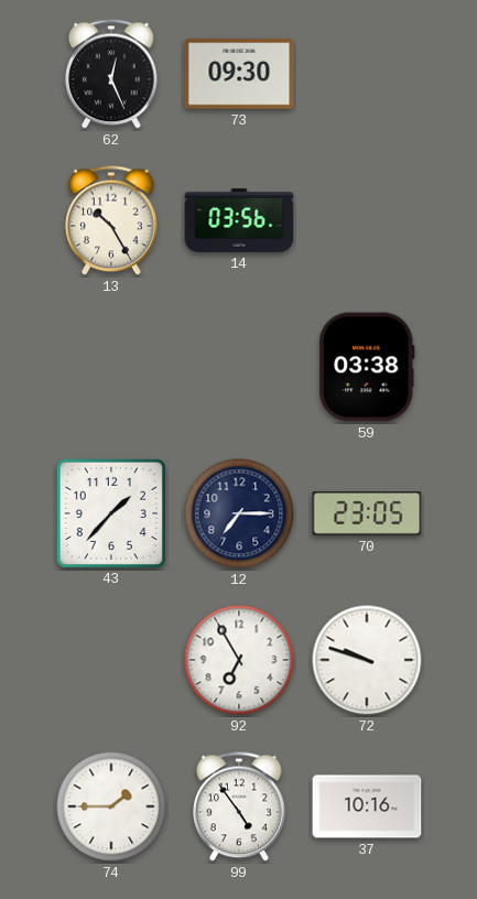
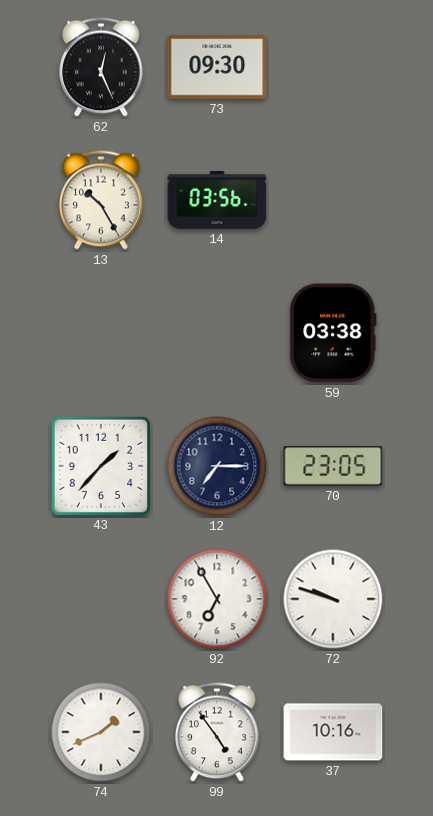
74: 1:45 -> 1:41
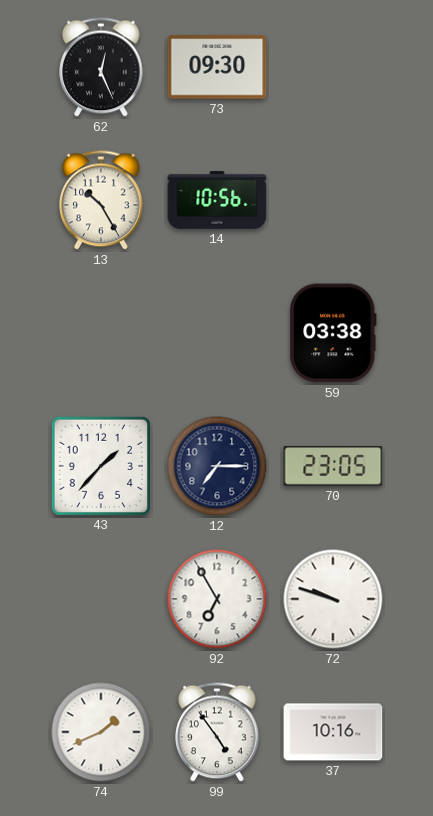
14: 03:56 -> 10:56
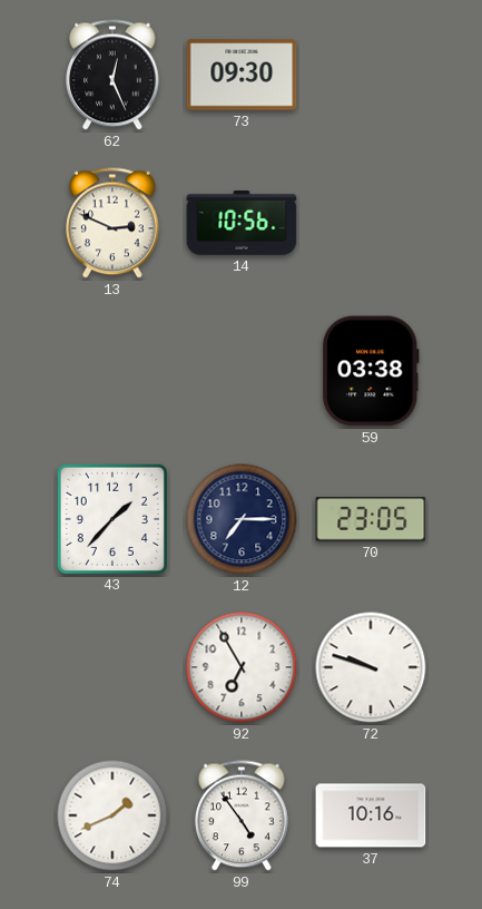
13: 10:25 -> 2:49
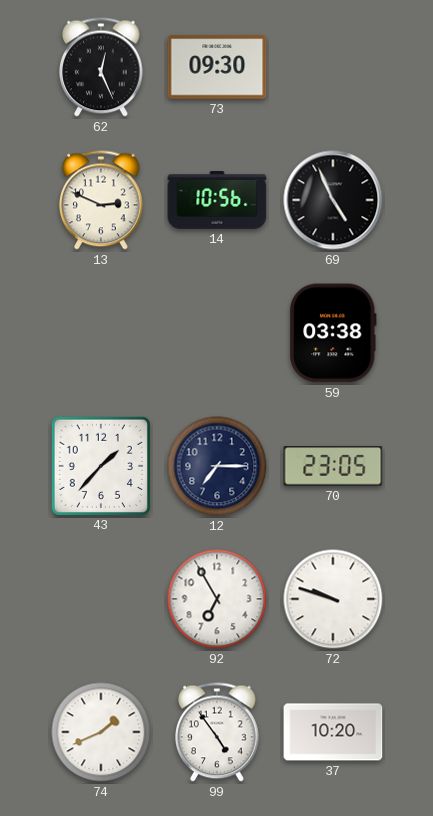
69: none -> 4:56
37: 10:16 -> 10:20
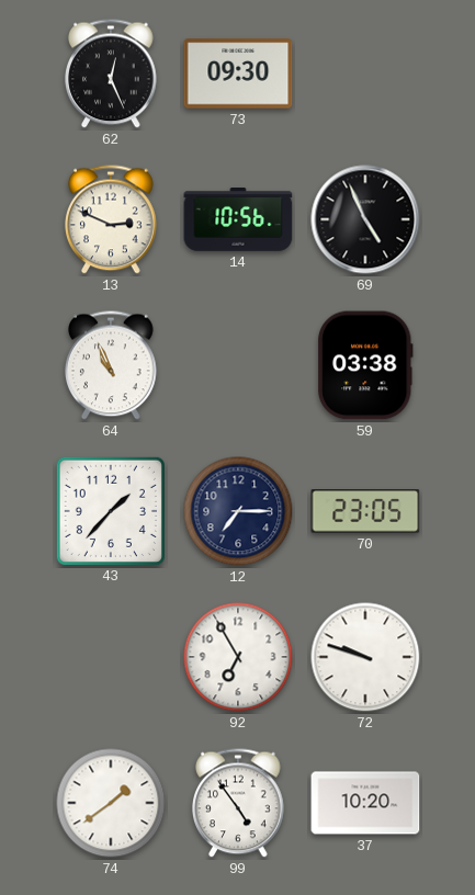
64: none -> 10:56
74: 1:41 -> 1:39
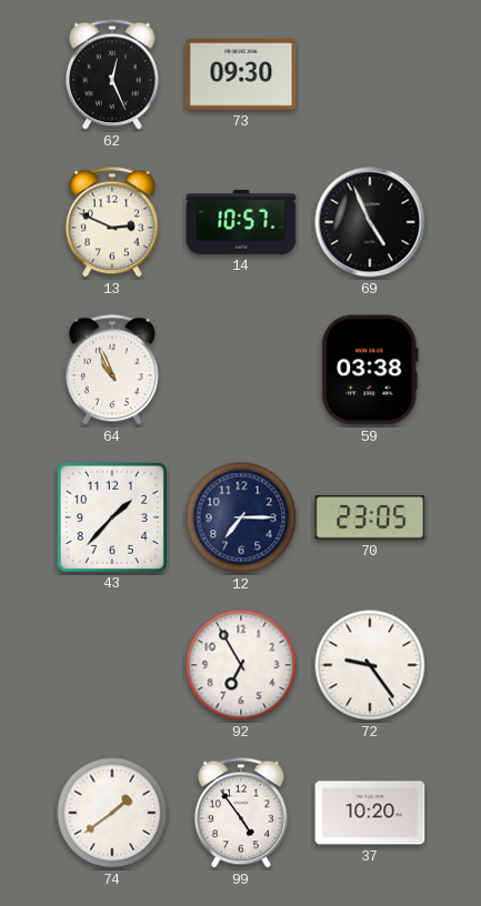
14: 10:56 -> 10:57
72: 9:48 -> 9:24
